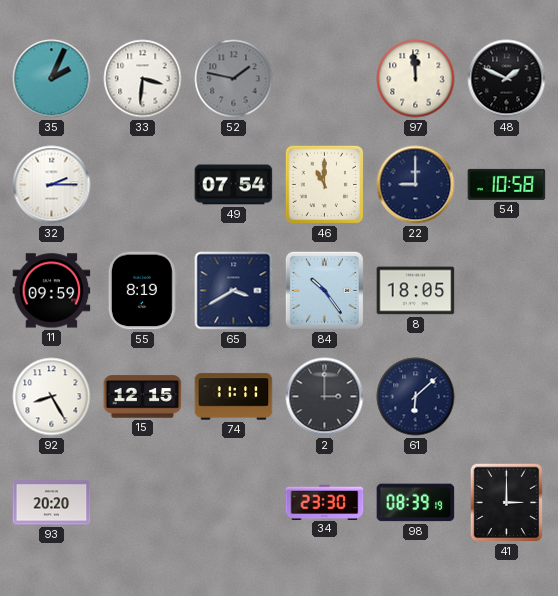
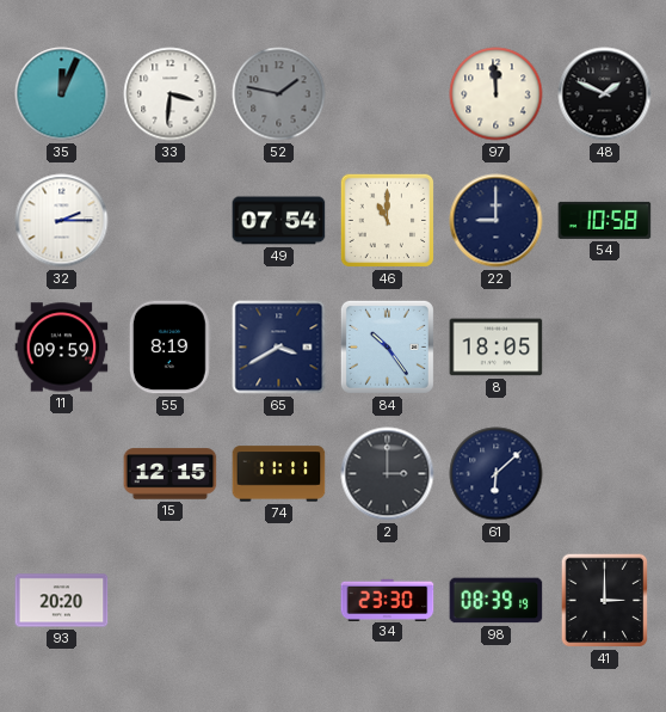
35: 2:04 -> 12:04
92: 8:25 -> none
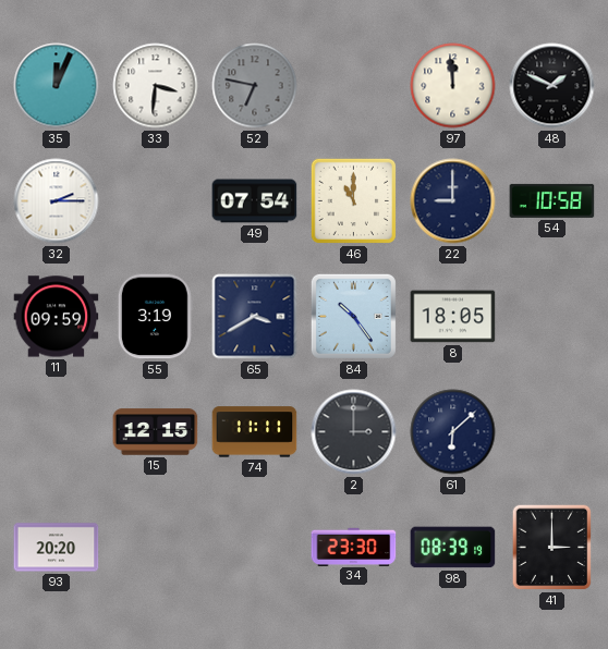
52: 1:47 -> 6:47
55: 8:19 -> 3:19
